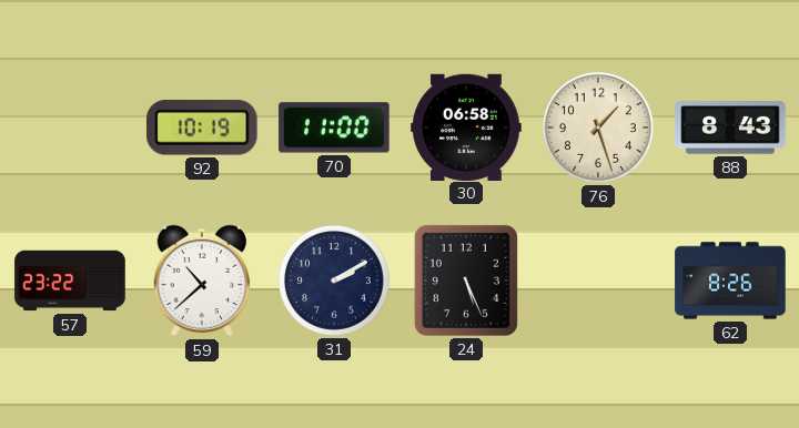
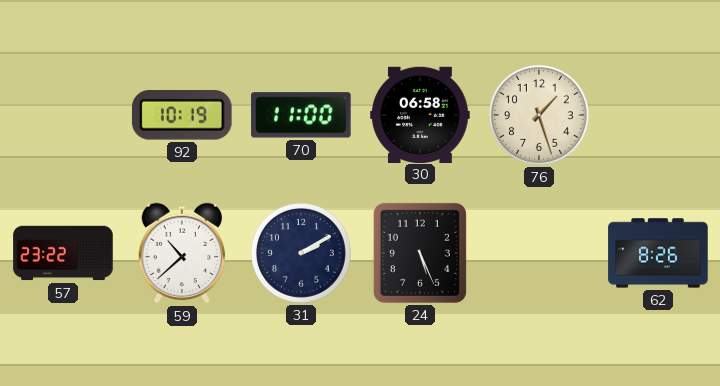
88: 8:43 -> none
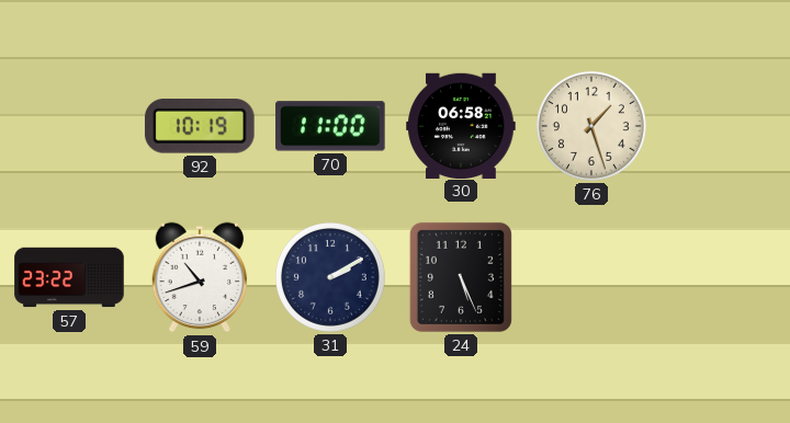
59: 10:38 -> 10:42
62: 8:26 -> none
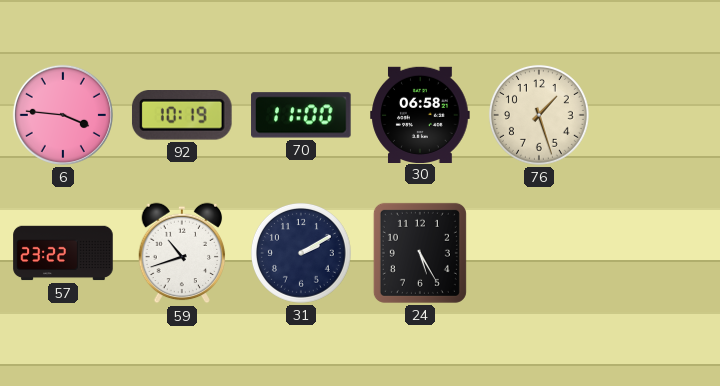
6: none -> 3:46
24: 5:26 -> 5:25
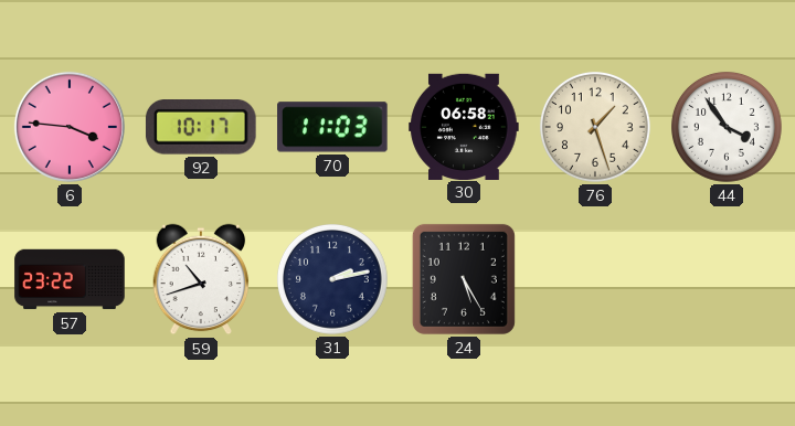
92: 10:19 -> 10:17
70: 11:00 -> 11:03
44: none -> 3:54
31: 2:10 -> 2:13
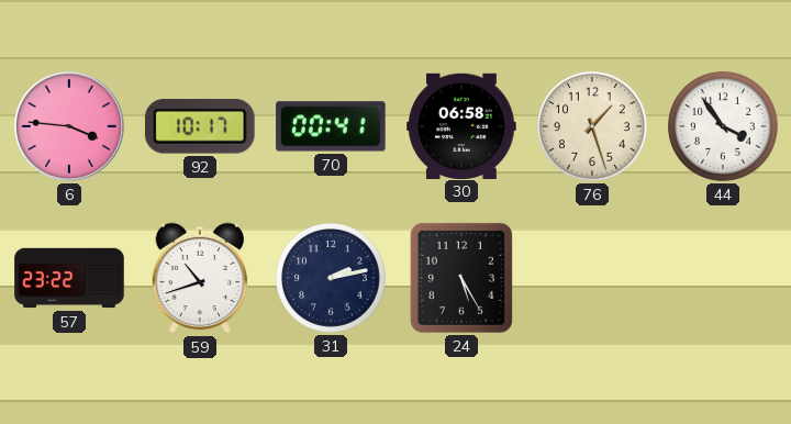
70: 11:03 -> 00:41
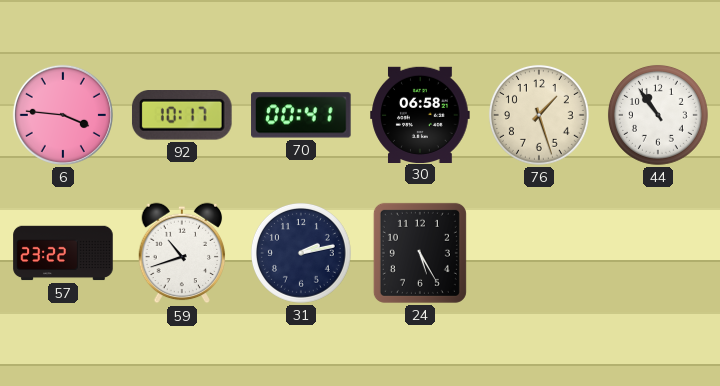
44: 3:54 -> 10:54
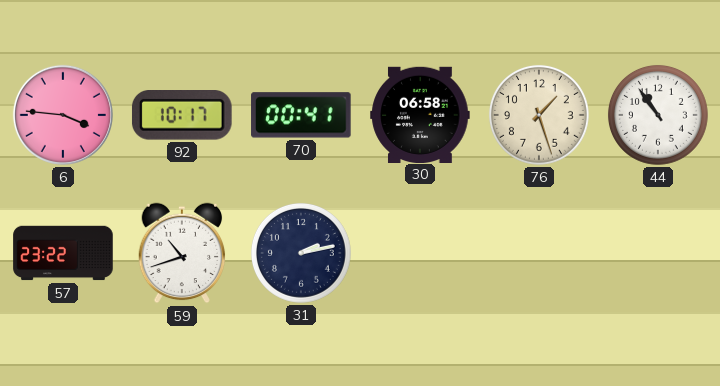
24: 5:25 -> none
